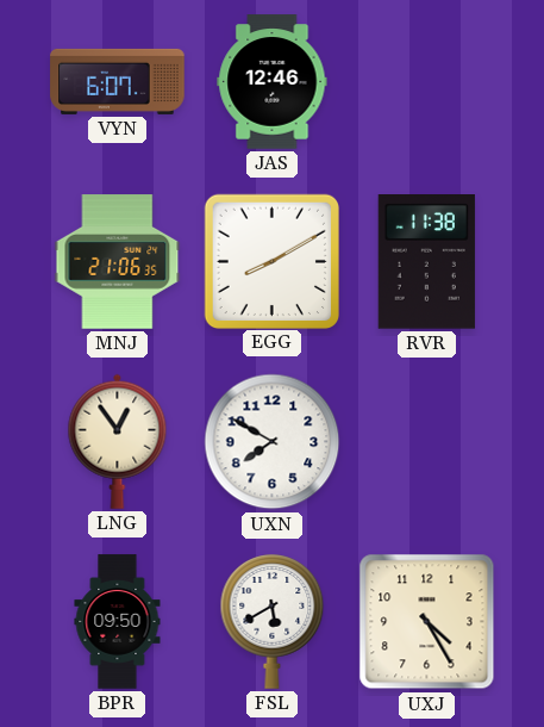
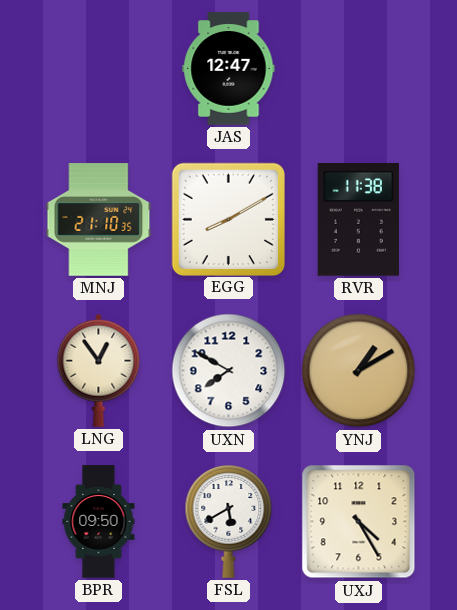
VYN: 6:07 -> none
JAS: 12:46 -> 12:47
MNJ: 21:06 -> 21:10
YNJ: none -> 1:10
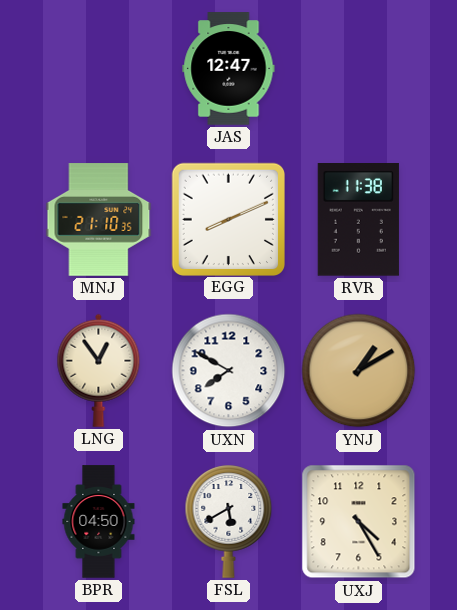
EGG: 8:10 -> 8:11
BPR: 09:50 -> 04:50
